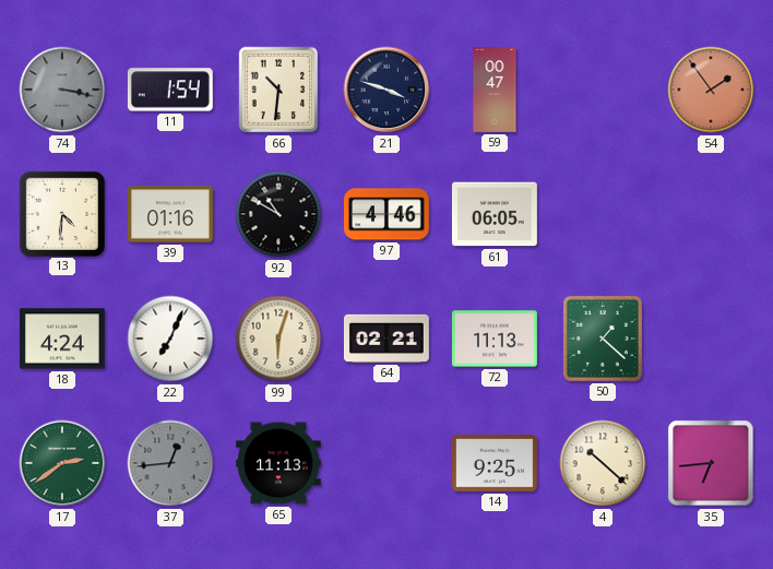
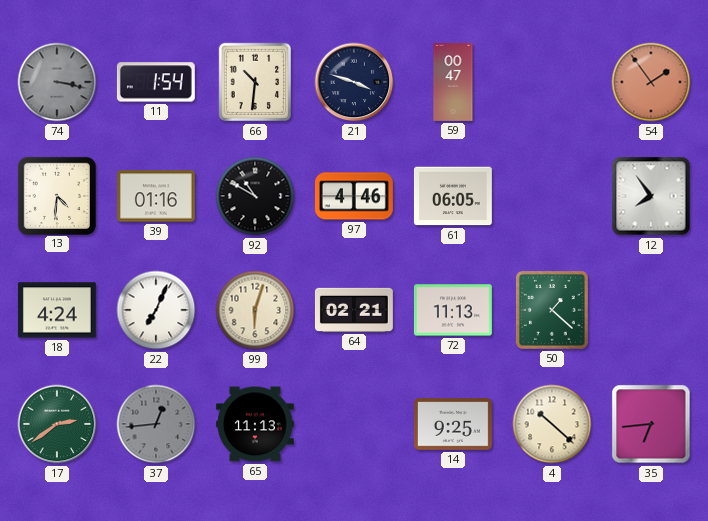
12: none -> 7:54
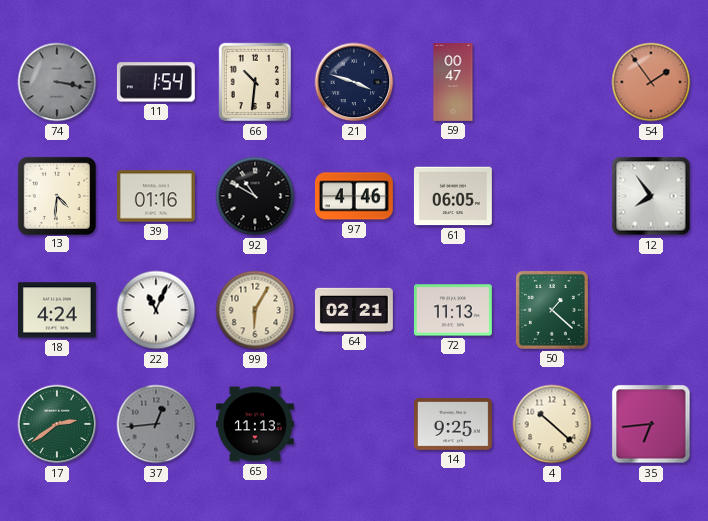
22: 7:04 -> 11:04
99: 6:03 -> 6:05
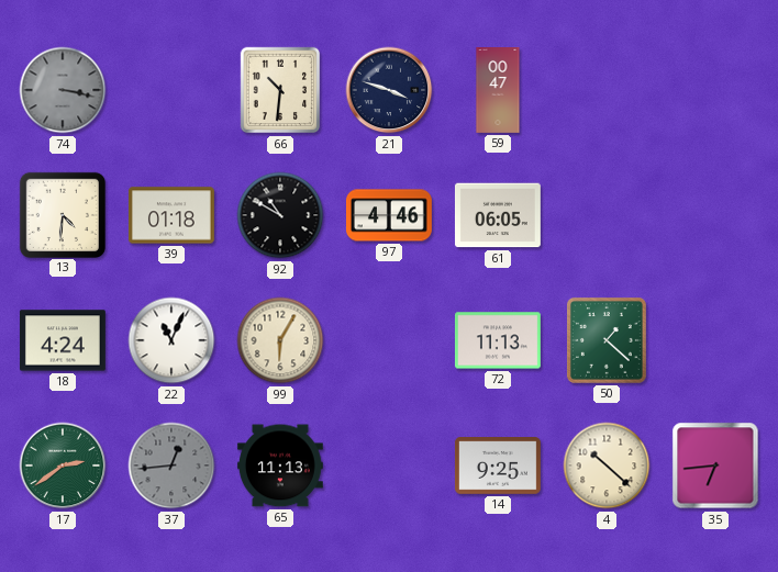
11: 1:54 -> none
54: 1:54 -> none
39: 01:16 -> 01:18
12: 7:54 -> none
64: 02:21 -> none
